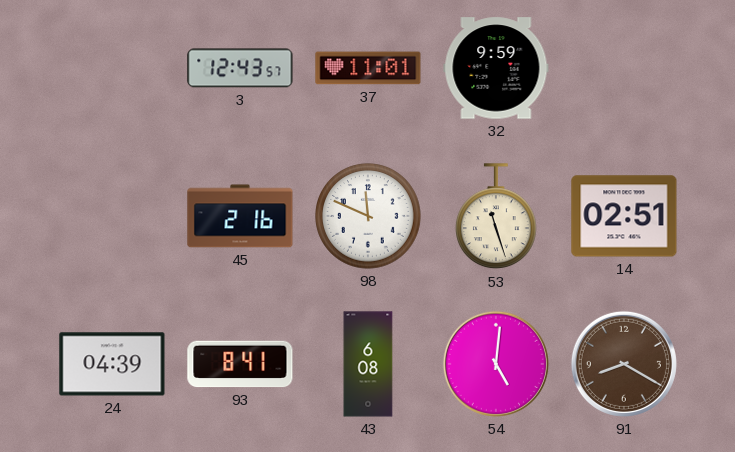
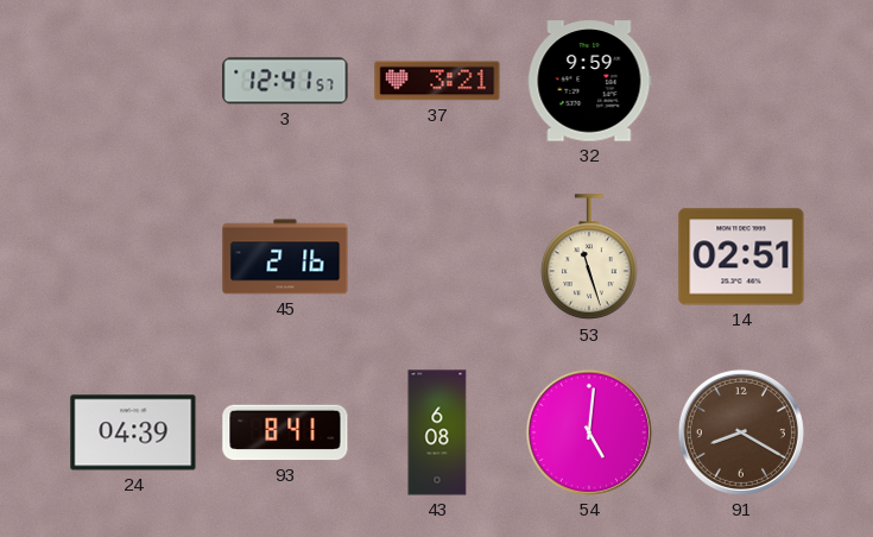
3: 12:43 -> 12:41
37: 11:01 -> 3:21
98: 11:49 -> none
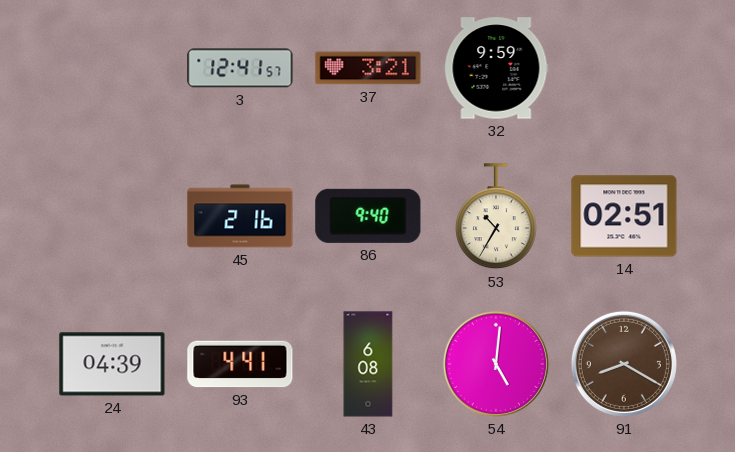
86: none -> 9:40
53: 11:27 -> 10:35
93: 8:41 -> 4:41
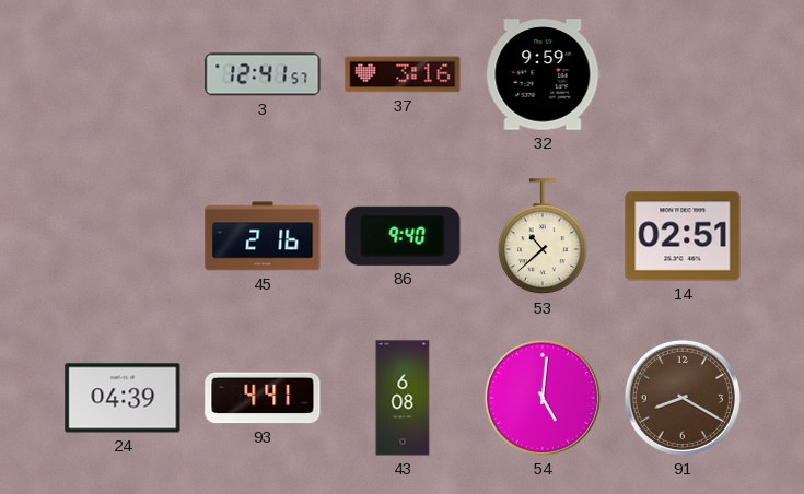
37: 3:21 -> 3:16
53: 10:35 -> 10:38
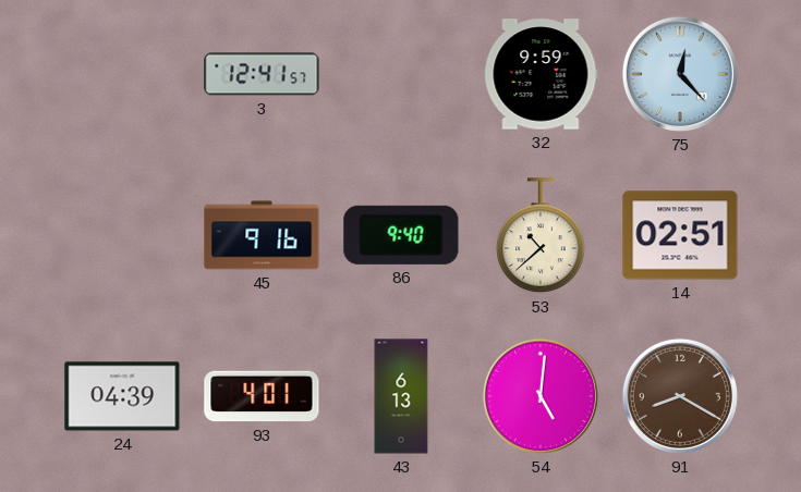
37: 3:16 -> none
75: none -> 12:23
45: 2:16 -> 9:16
93: 4:41 -> 4:01
43: 6:08 -> 6:13
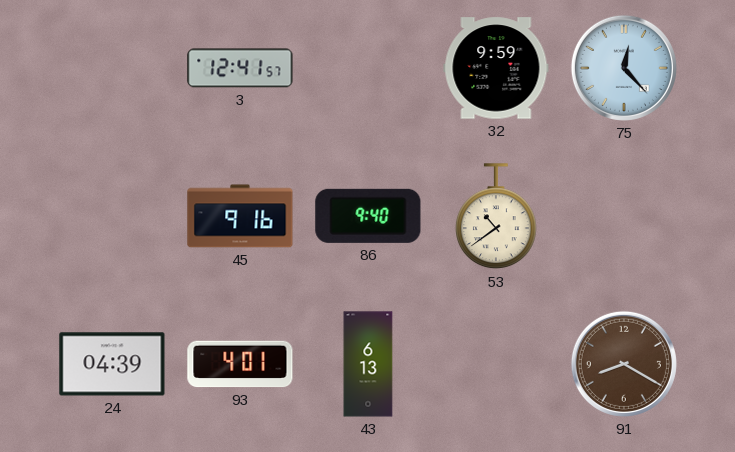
53: 10:38 -> 10:39
14: 02:51 -> none
54: 5:01 -> none
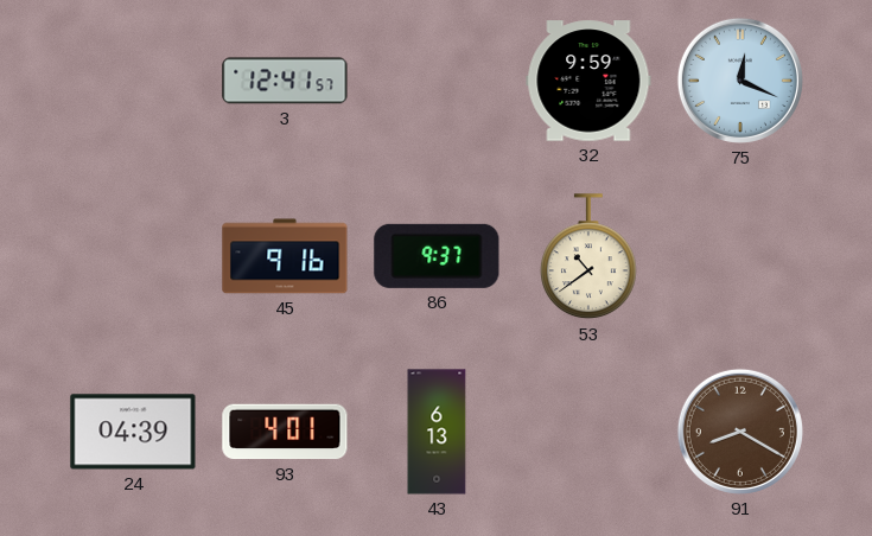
75: 12:23 -> 12:19
86: 9:40 -> 9:37
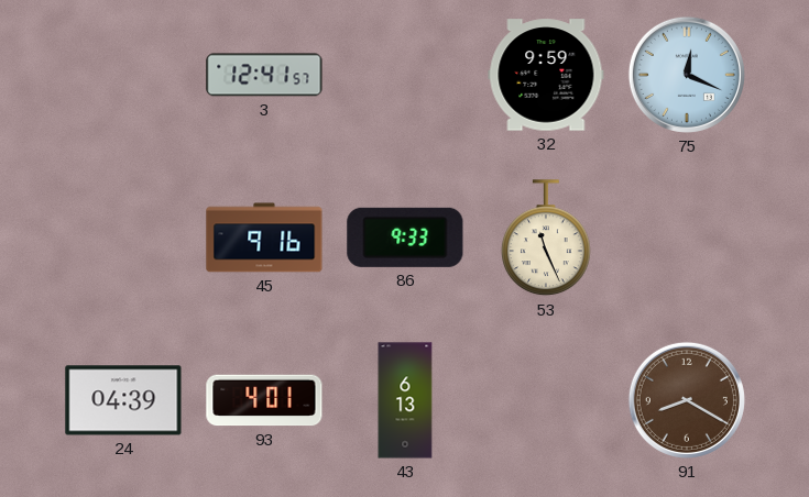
86: 9:37 -> 9:33
53: 10:39 -> 11:26
